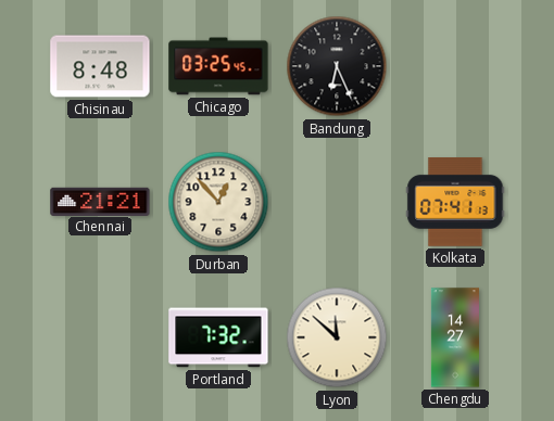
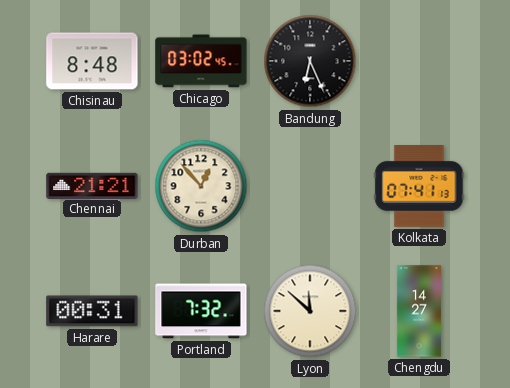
Chicago: 03:25 -> 03:02
Harare: none -> 00:31
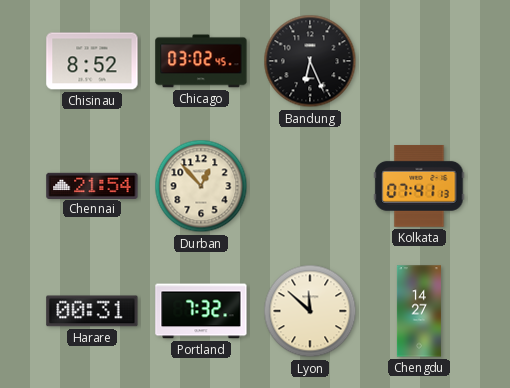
Chisinau: 8:48 -> 8:52
Chennai: 21:21 -> 21:54
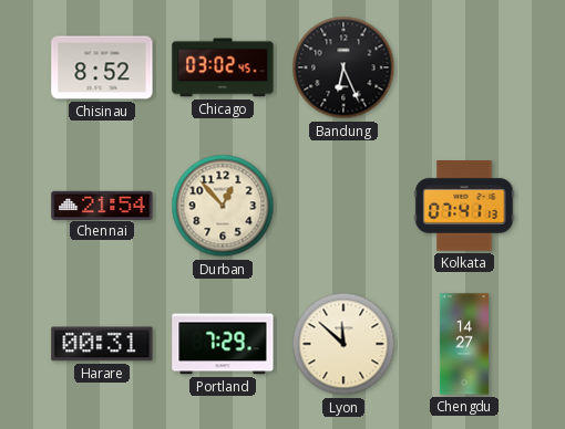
Portland: 7:32 -> 7:29
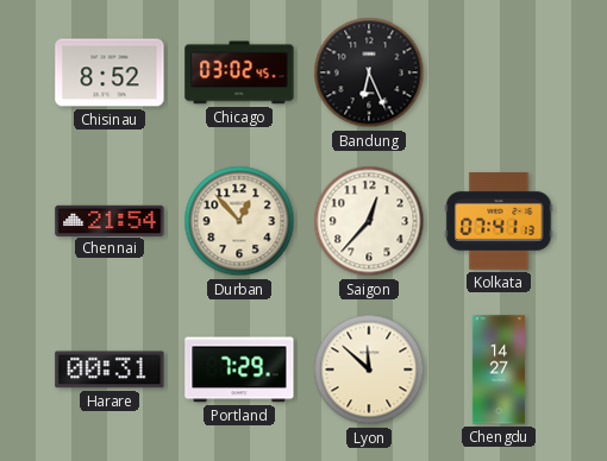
Saigon: none -> 12:37
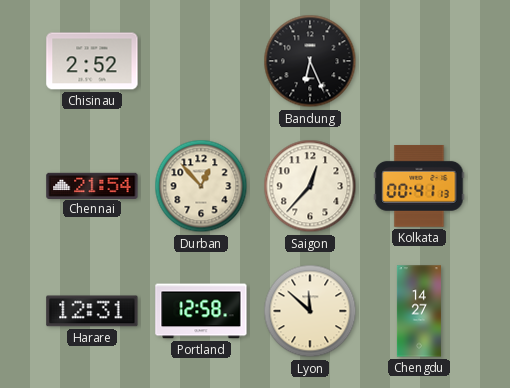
Chisinau: 8:52 -> 2:52
Chicago: 03:02 -> none
Kolkata: 07:41 -> 00:41
Harare: 00:31 -> 12:31
Portland: 7:29 -> 12:58
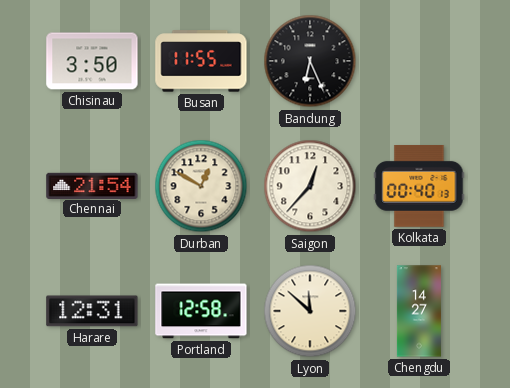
Chisinau: 2:52 -> 3:50
Busan: none -> 11:55
Durban: 12:53 -> 12:50
Kolkata: 00:41 -> 00:40
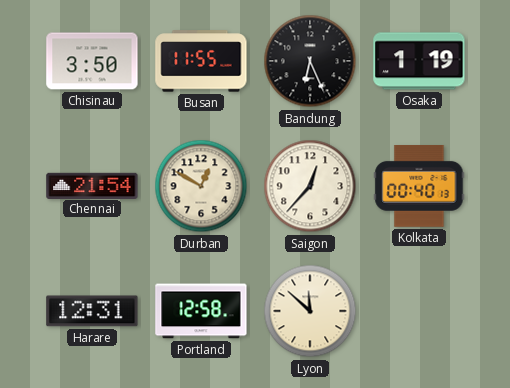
Osaka: none -> 1:19
Chengdu: 14:27 -> none
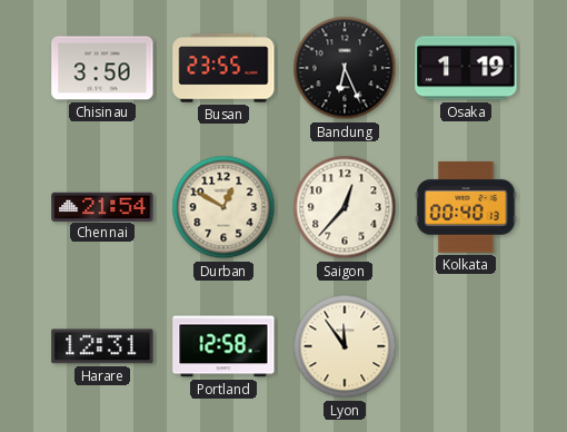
Busan: 11:55 -> 23:55
Lyon: 11:52 -> 11:54
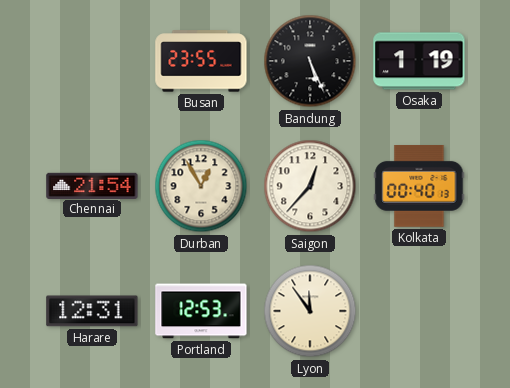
Chisinau: 3:50 -> none
Bandung: 6:26 -> 5:26
Durban: 12:50 -> 12:55
Portland: 12:58 -> 12:53
